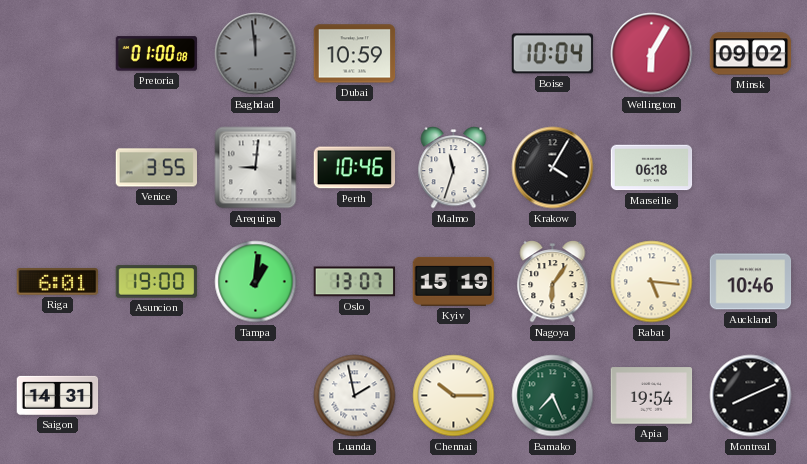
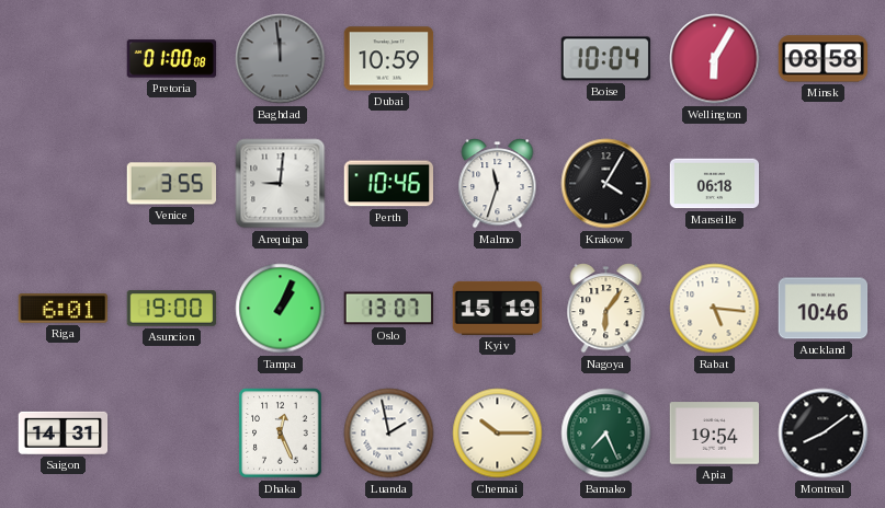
Minsk: 09:02 -> 08:58
Tampa: 1:01 -> 1:04
Dhaka: none -> 12:26
Montreal: 8:11 -> 8:09
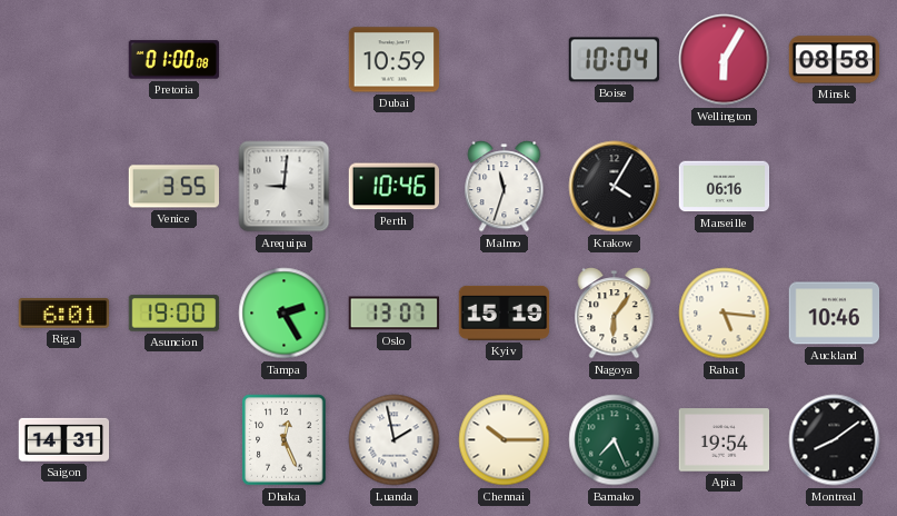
Baghdad: 11:59 -> none
Marseille: 06:18 -> 06:16
Tampa: 1:04 -> 2:25
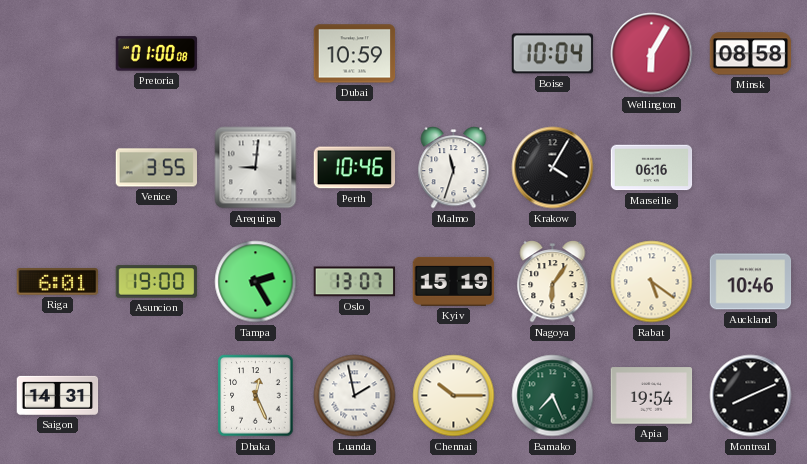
Rabat: 5:16 -> 5:21
Montreal: 8:09 -> 8:11
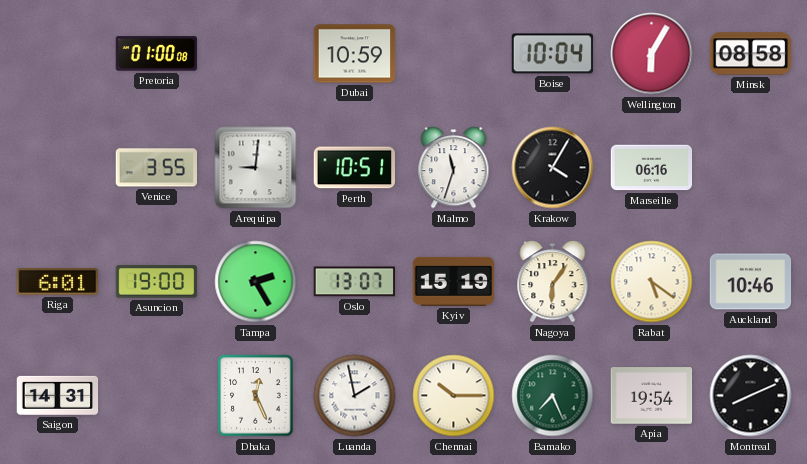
Perth: 10:46 -> 10:51
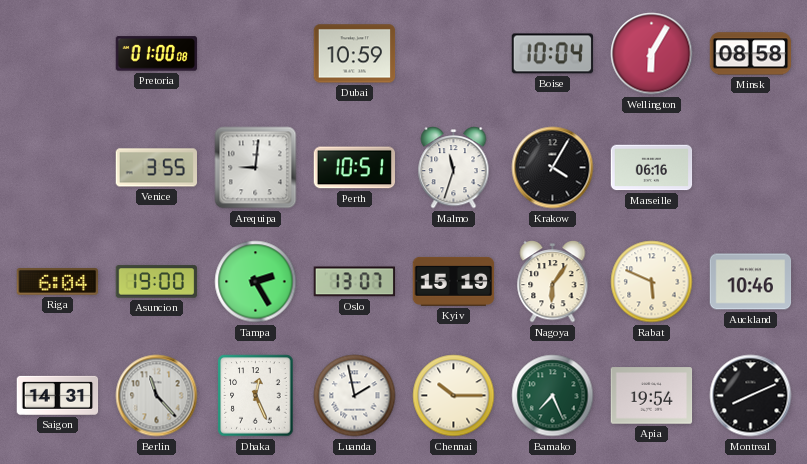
Riga: 6:01 -> 6:04
Rabat: 5:21 -> 5:49
Berlin: none -> 11:23
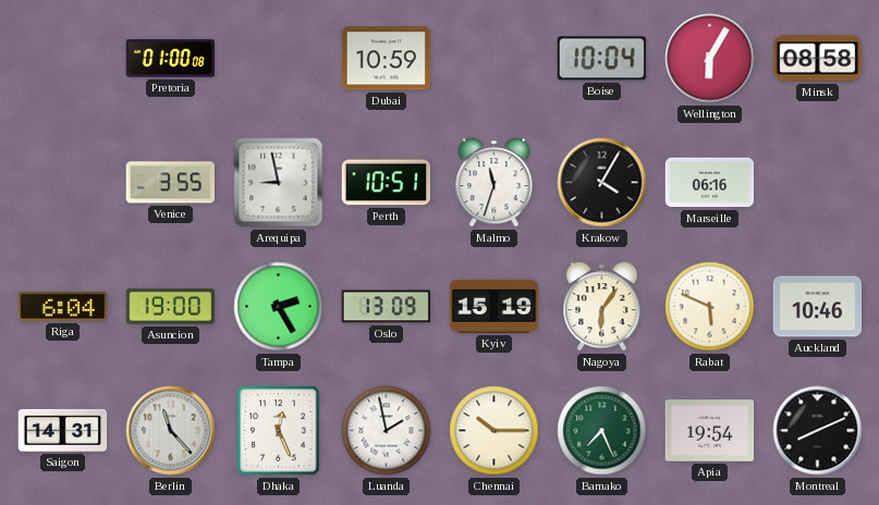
Arequipa: 9:01 -> 8:58
Oslo: 13:07 -> 13:09
